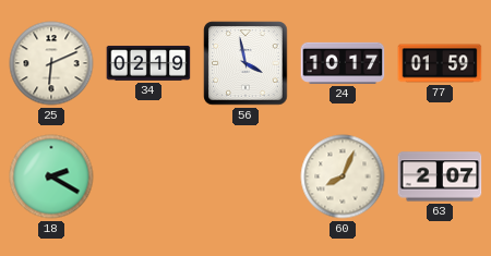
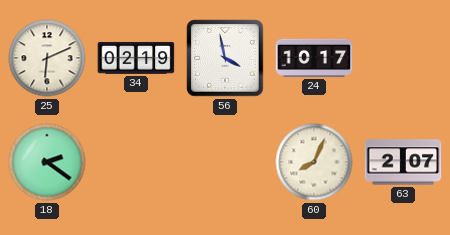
77: 01:59 -> none
18: 2:20 -> 2:21
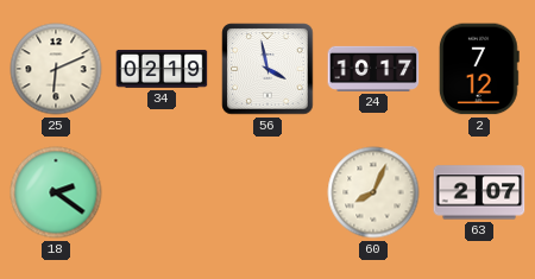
2: none -> 7:12
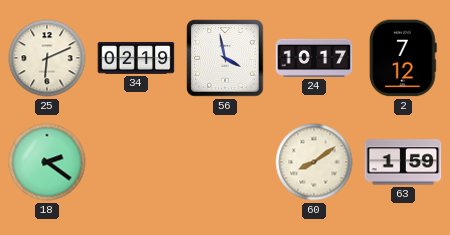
60: 8:04 -> 8:09
63: 2:07 -> 1:59
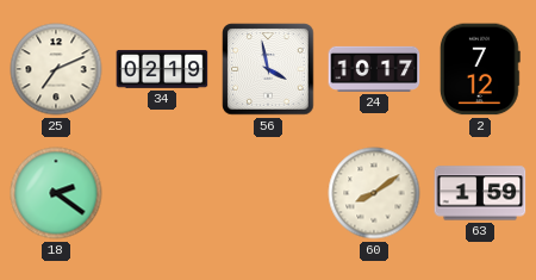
25: 6:11 -> 7:11
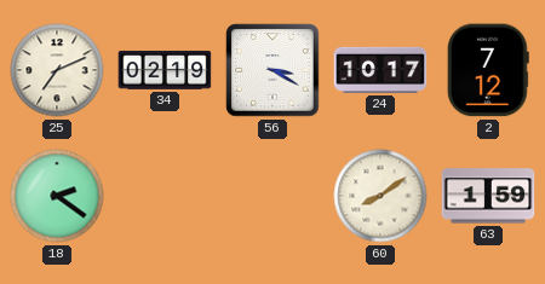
56: 3:58 -> 3:20
